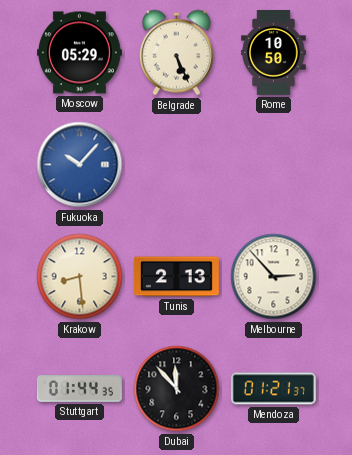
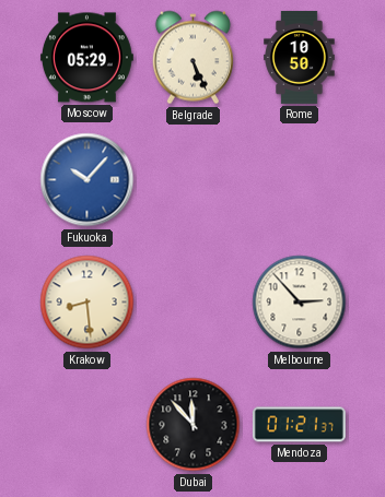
Tunis: 2:13 -> none
Stuttgart: 01:44 -> none
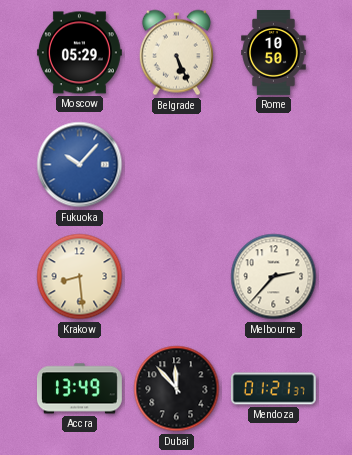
Melbourne: 2:53 -> 2:37
Accra: none -> 13:49
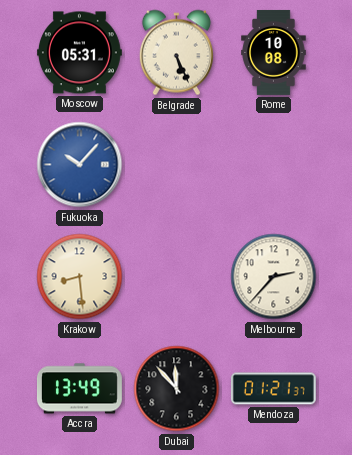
Moscow: 05:29 -> 05:31
Rome: 10:50 -> 10:08
